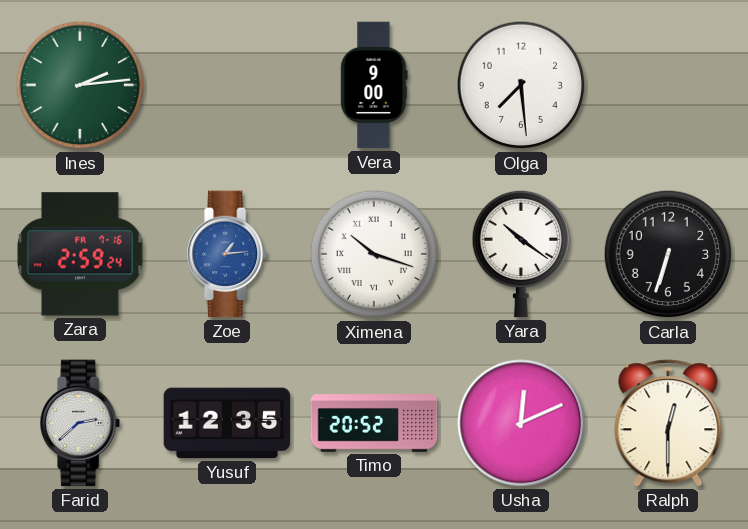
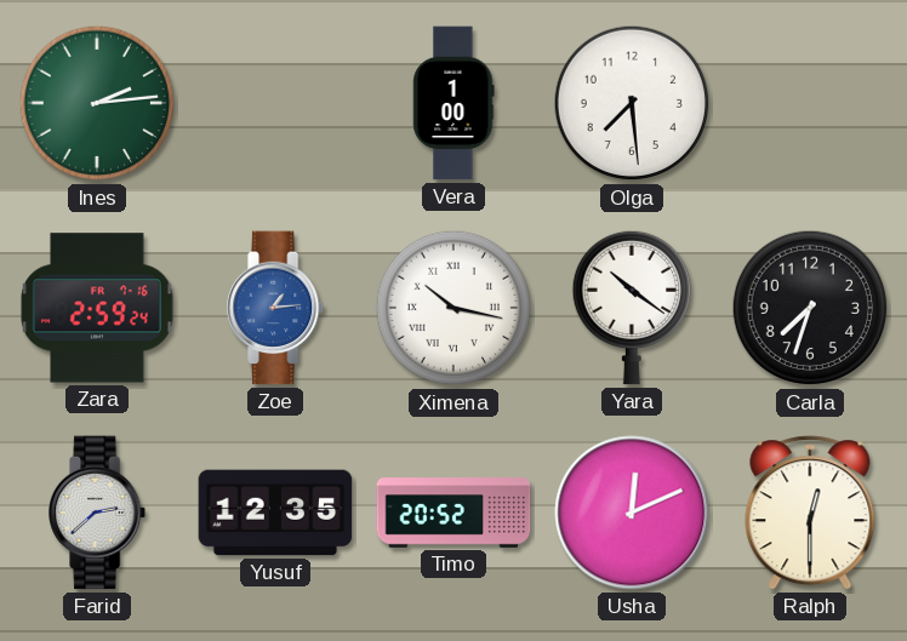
Vera: 9:00 -> 1:00
Ximena: 10:18 -> 10:17
Carla: 6:33 -> 7:33
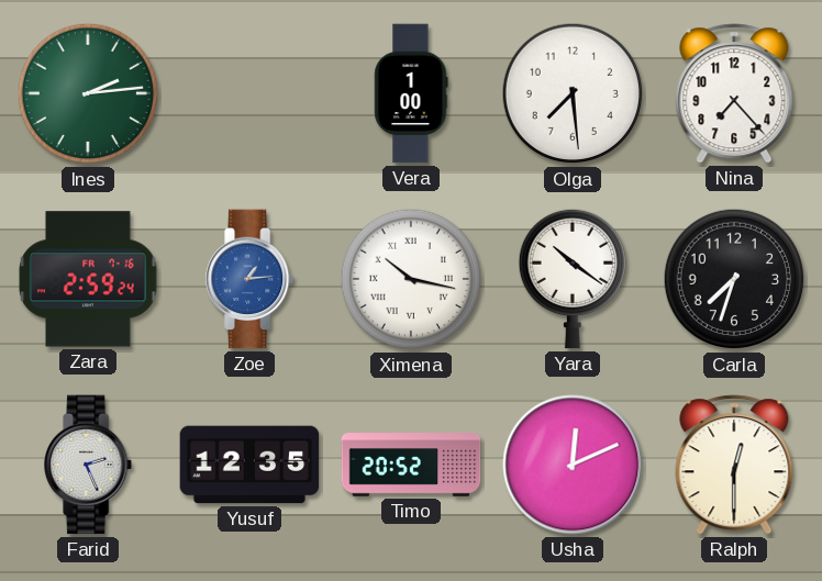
Nina: none -> 7:23
Farid: 2:38 -> 2:26
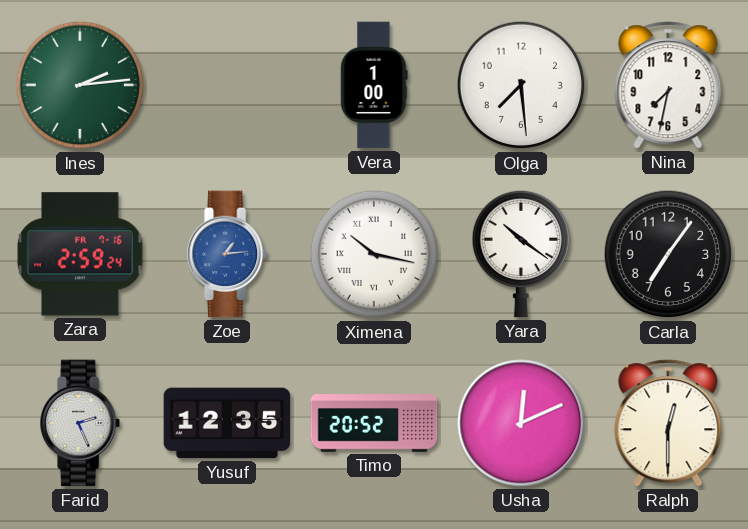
Nina: 7:23 -> 7:32
Carla: 7:33 -> 7:06
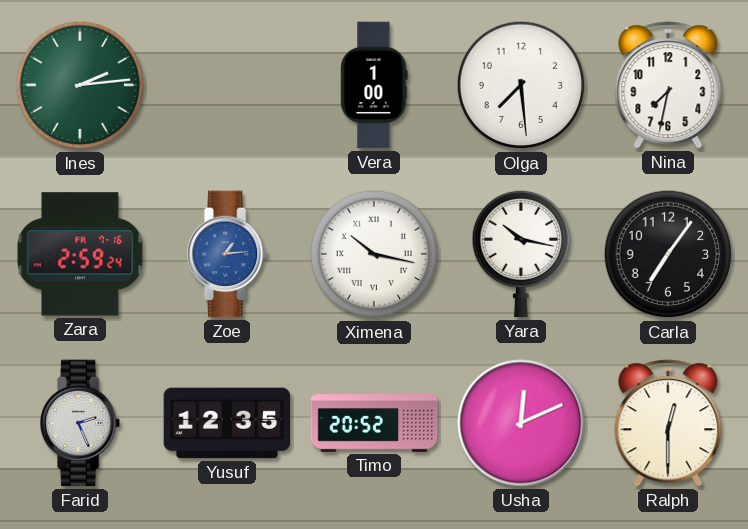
Yara: 10:21 -> 10:17
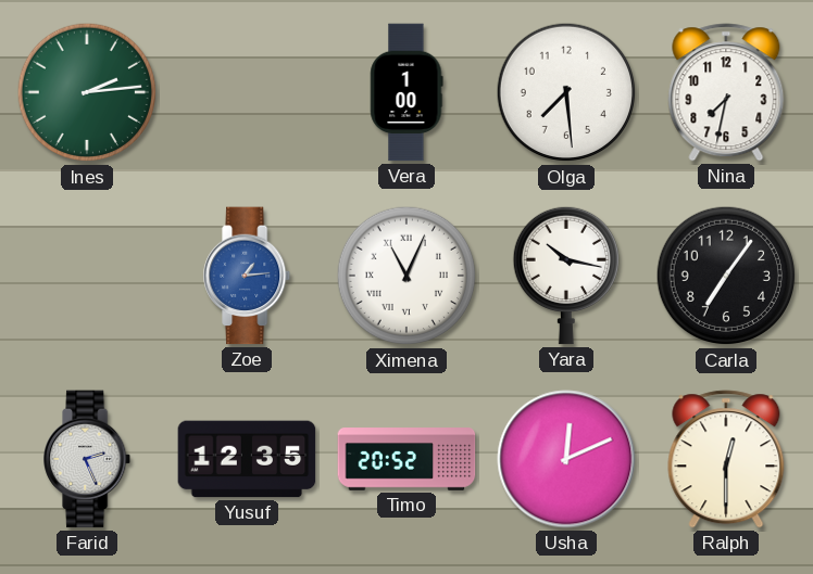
Zara: 2:59 -> none
Ximena: 10:17 -> 11:04
